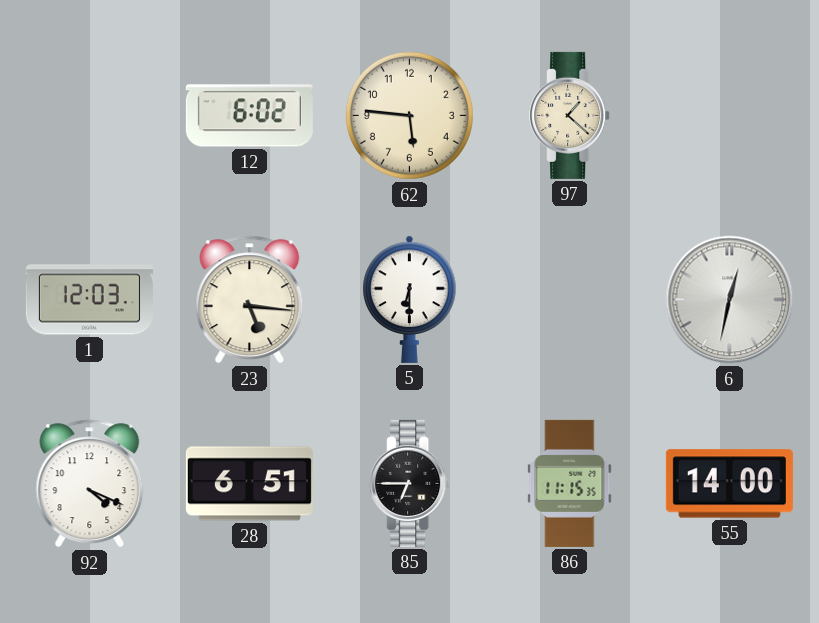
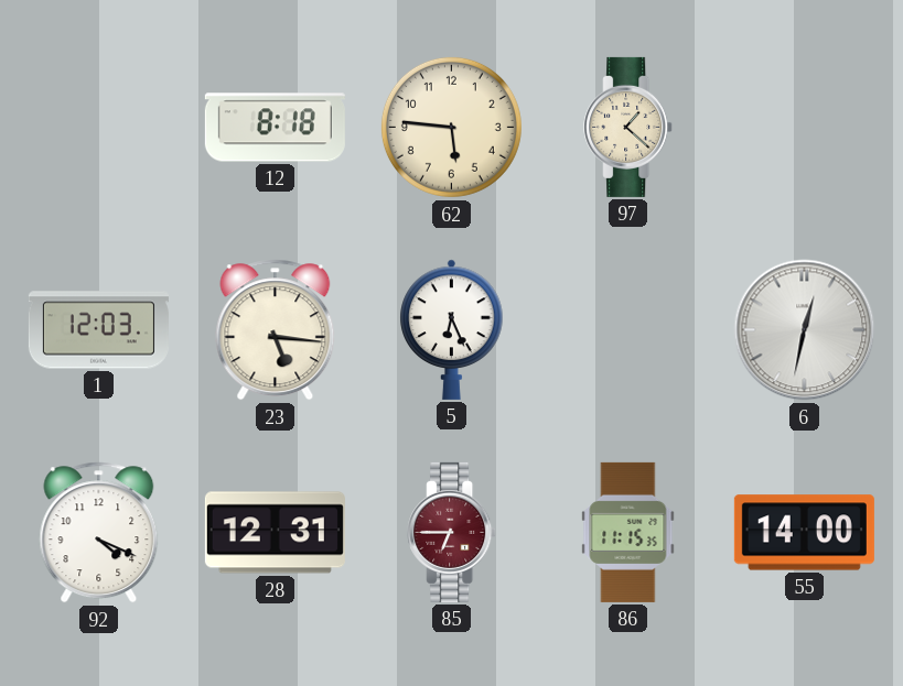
12: 6:02 -> 8:18
5: 6:30 -> 6:26
28: 6:51 -> 12:31
85 dial: black -> burgundy
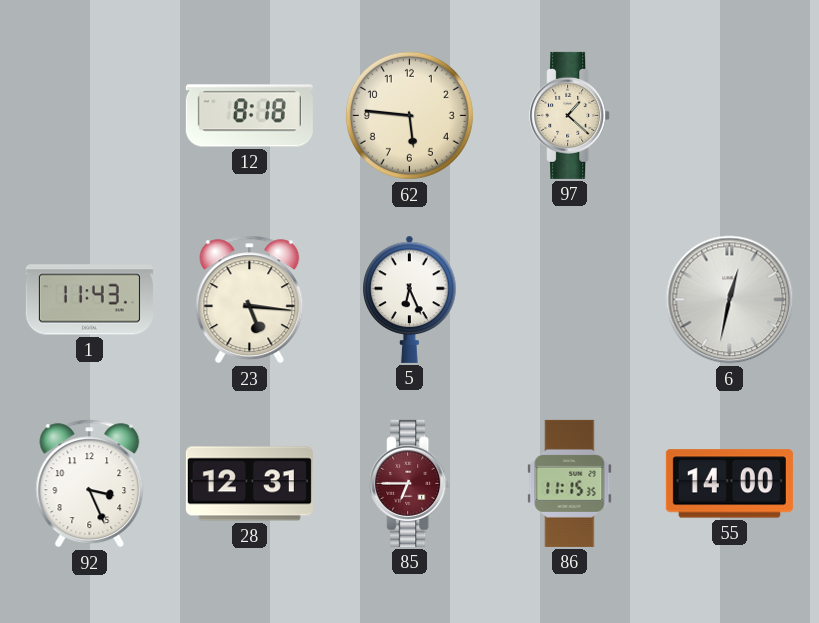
1: 12:03 -> 11:43
92: 4:19 -> 3:26
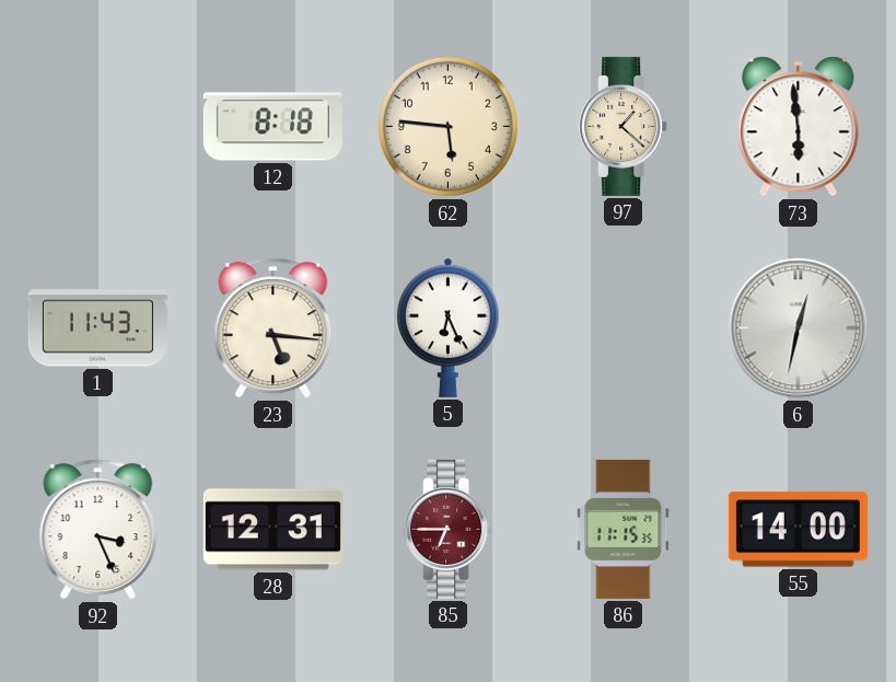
73: none -> 5:59
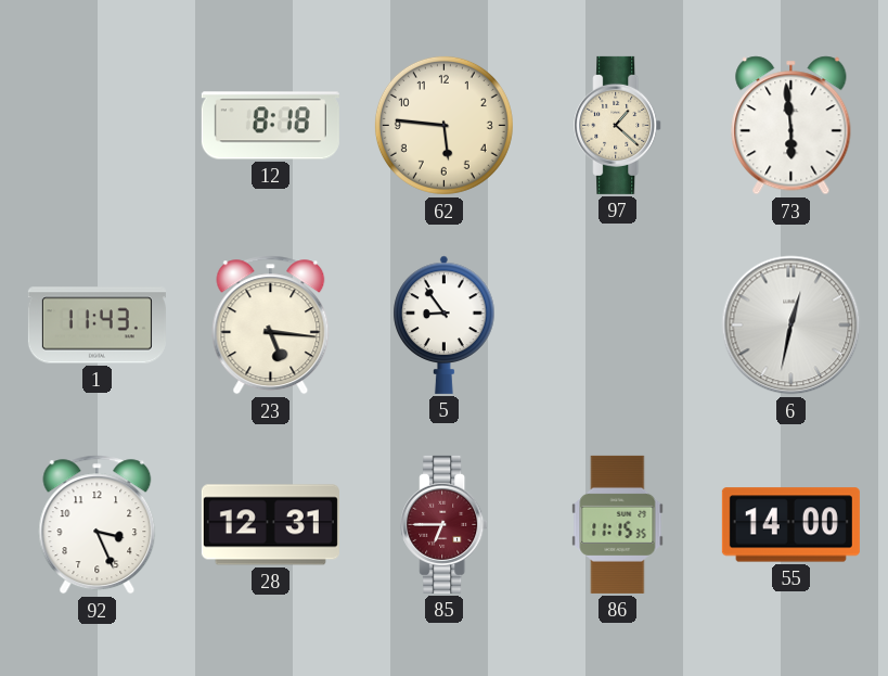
5: 6:26 -> 8:54
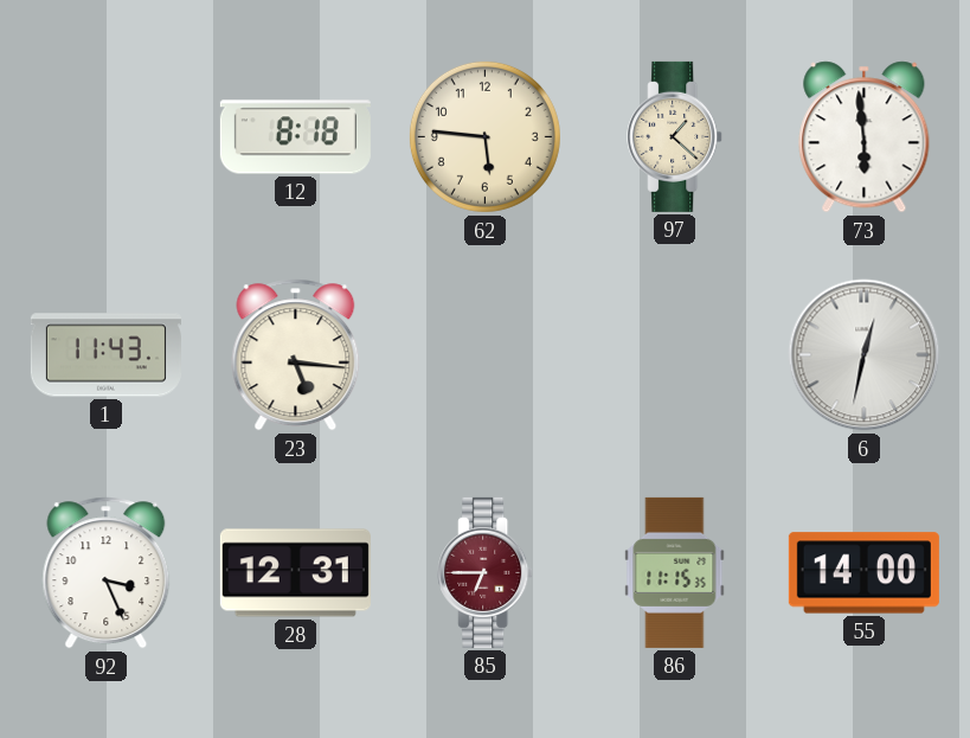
5: 8:54 -> none
